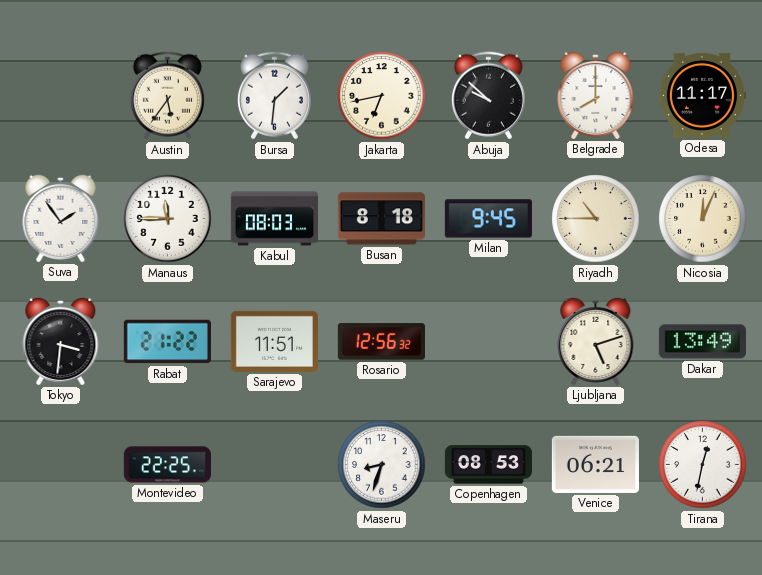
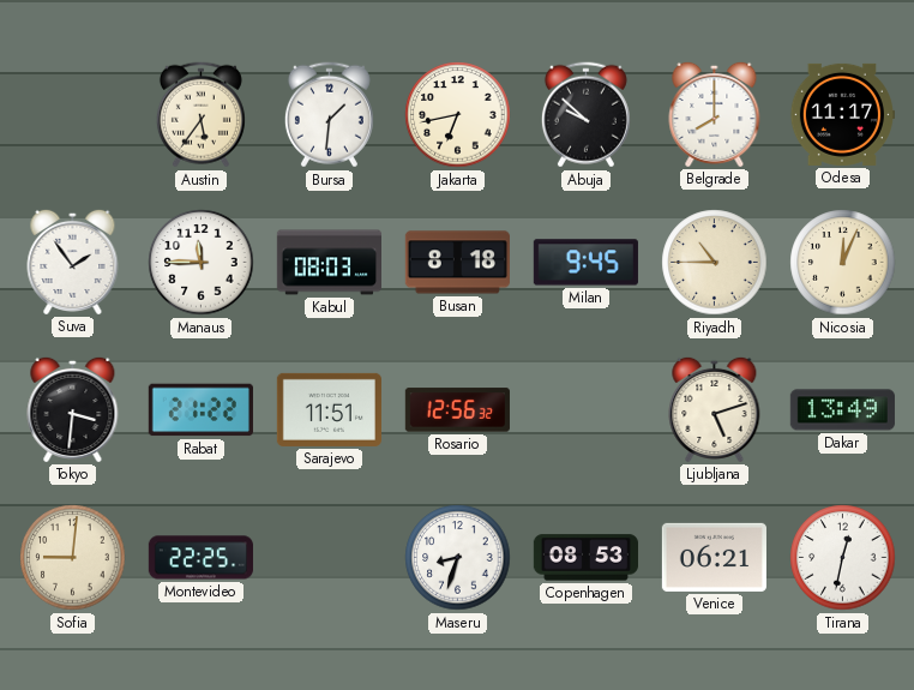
Sofia: none -> 9:01
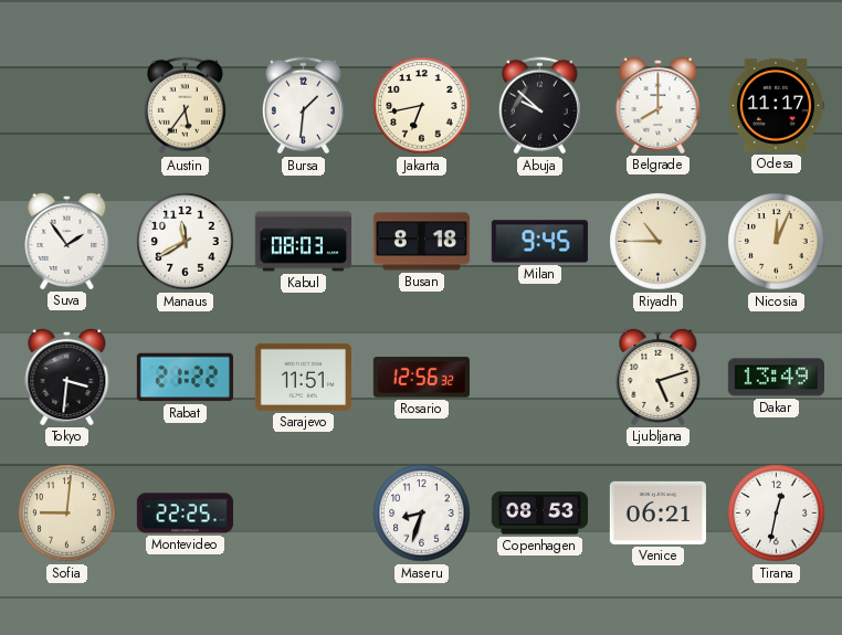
Manaus: 11:45 -> 11:40
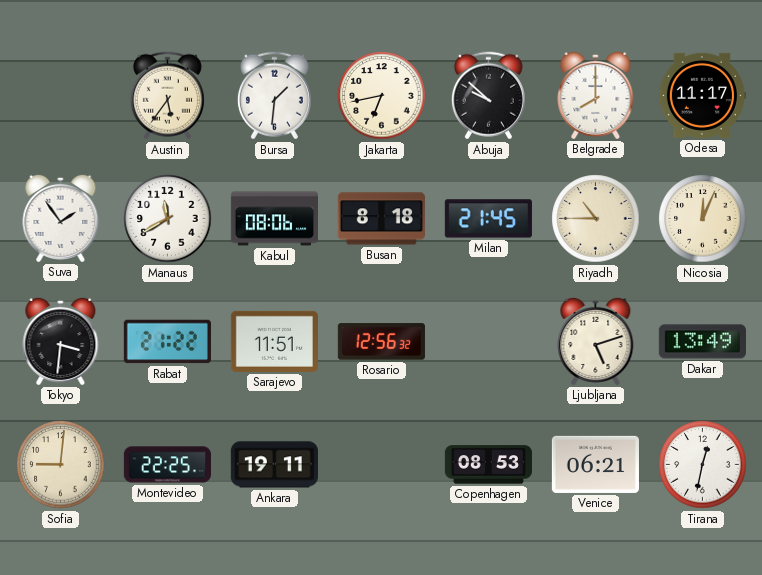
Kabul: 08:03 -> 08:06
Milan: 9:45 -> 21:45
Ankara: none -> 19:11
Maseru: 8:33 -> none
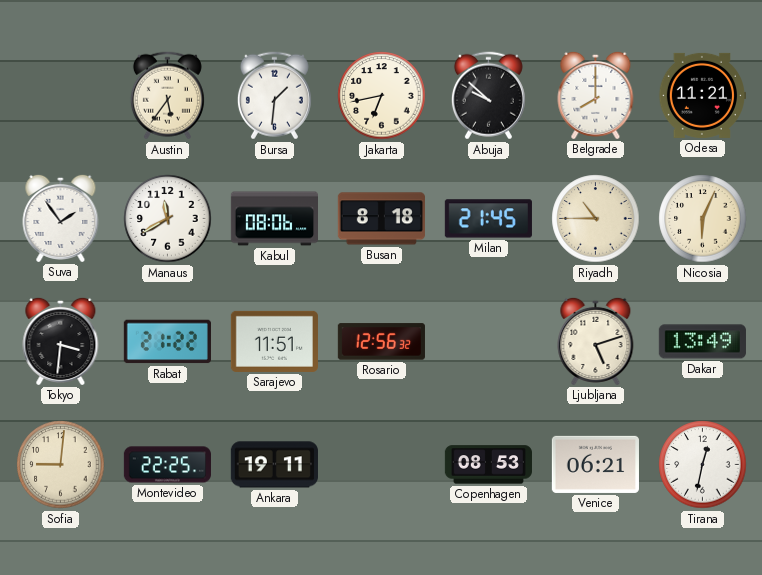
Odesa: 11:17 -> 11:21
Nicosia: 12:04 -> 6:04
